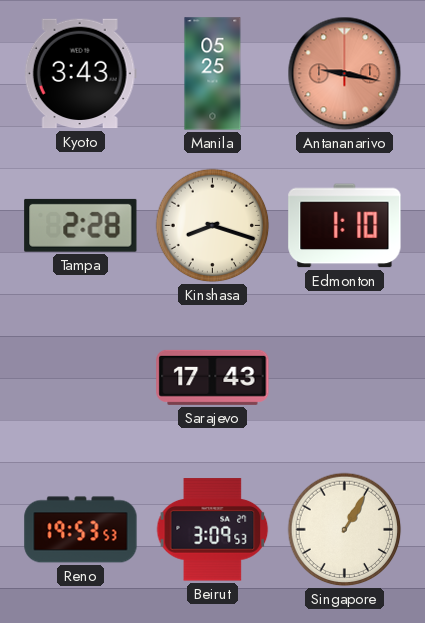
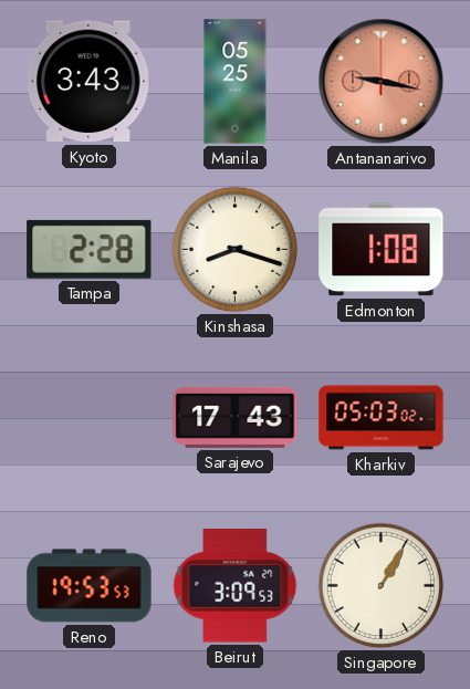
Edmonton: 1:10 -> 1:08
Kharkiv: none -> 05:03
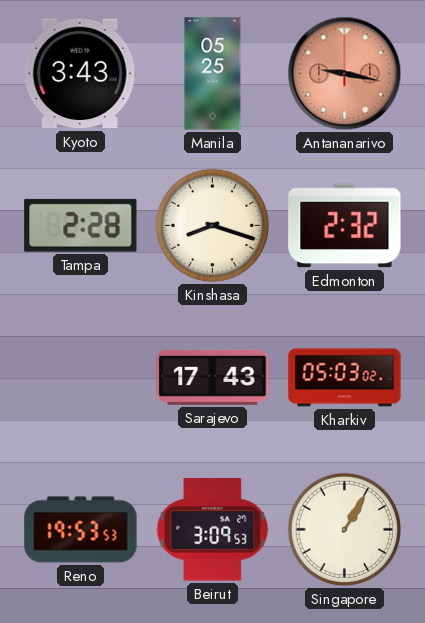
Edmonton: 1:08 -> 2:32
